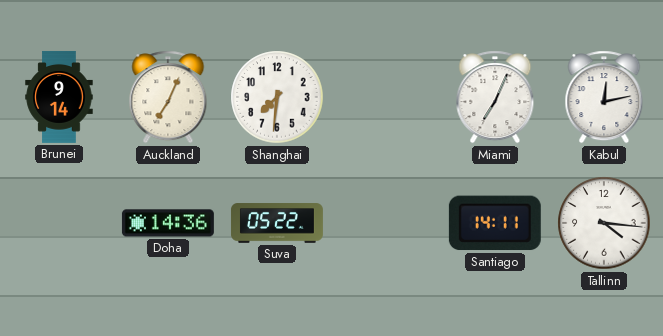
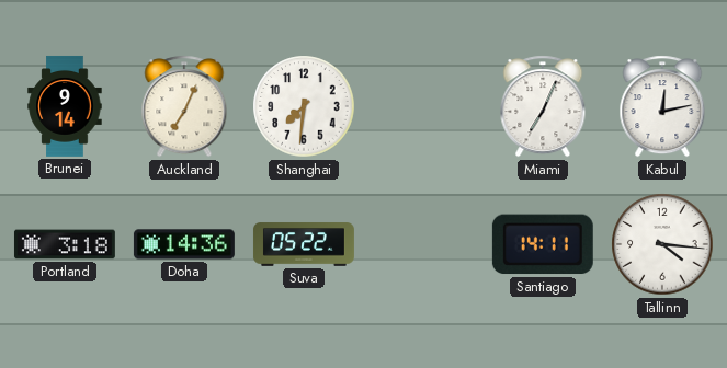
Portland: none -> 3:18
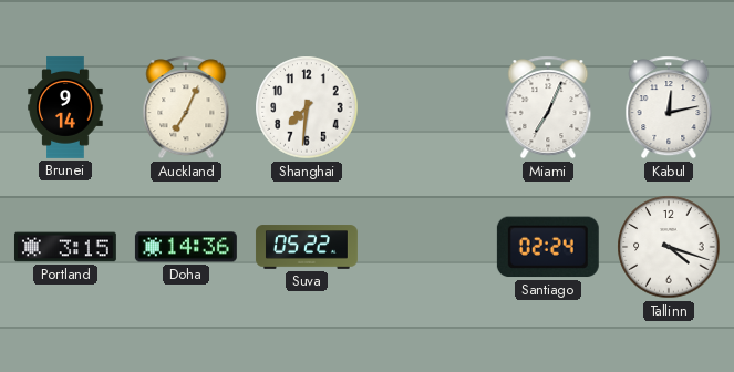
Portland: 3:18 -> 3:15
Santiago: 14:11 -> 02:24
Tallinn: 4:16 -> 4:18
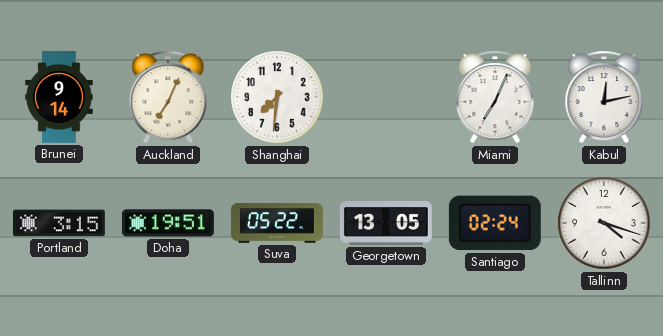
Doha: 14:36 -> 19:51
Georgetown: none -> 13:05
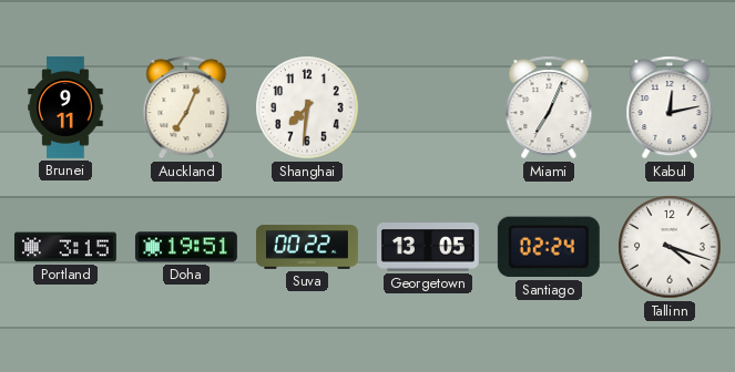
Brunei: 9:14 -> 9:11
Suva: 05:22 -> 00:22
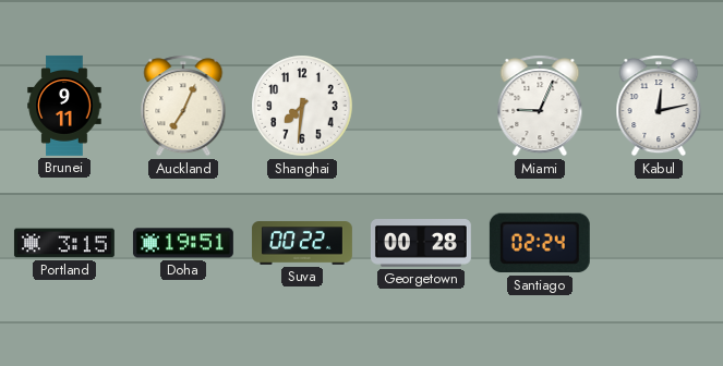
Miami: 7:04 -> 9:04
Georgetown: 13:05 -> 00:28
Tallinn: 4:18 -> none
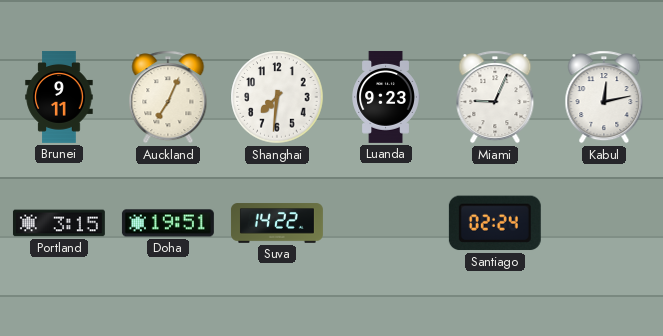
Luanda: none -> 9:23
Suva: 00:22 -> 14:22
Georgetown: 00:28 -> none
